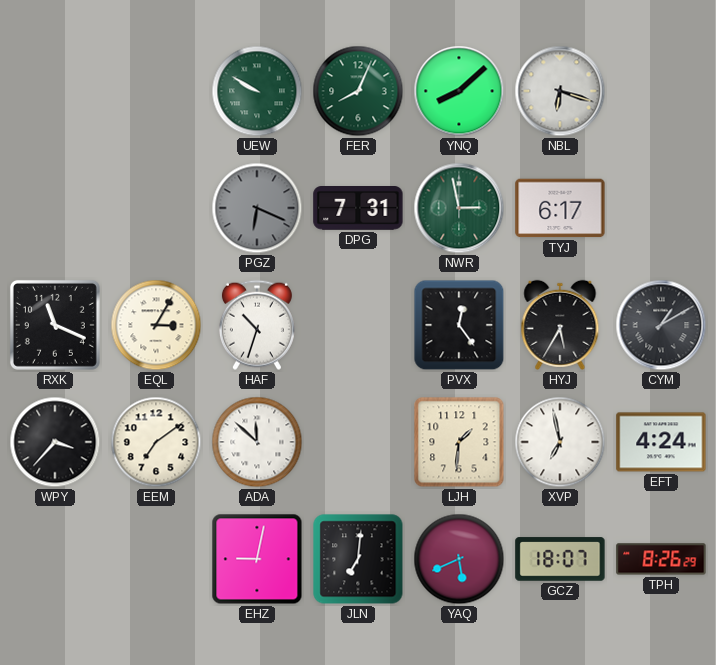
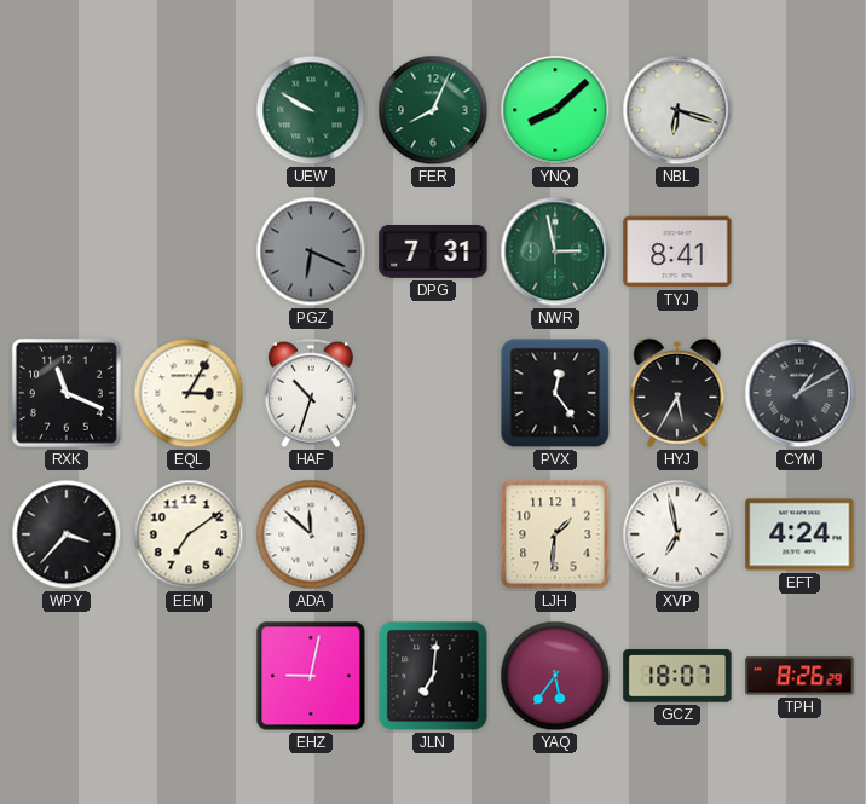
TYJ: 6:17 -> 8:41
YAQ: 5:41 -> 5:36
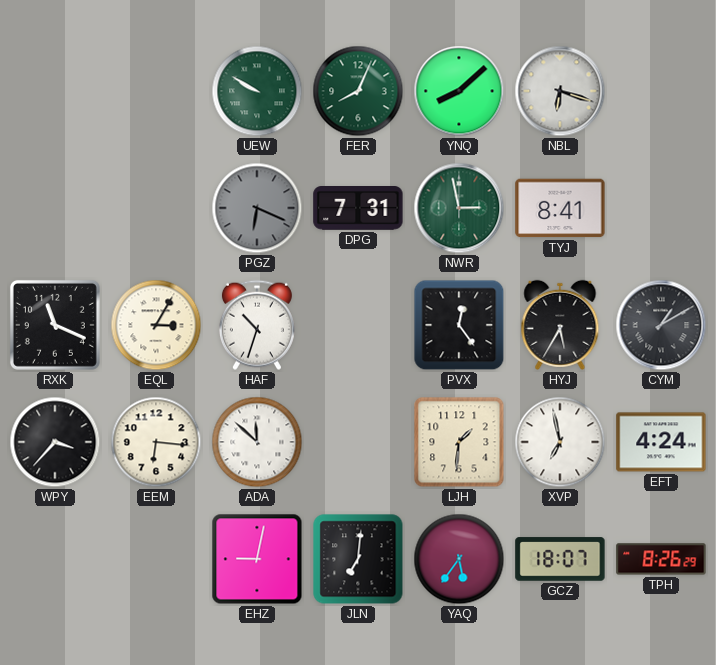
EEM: 7:09 -> 6:16
